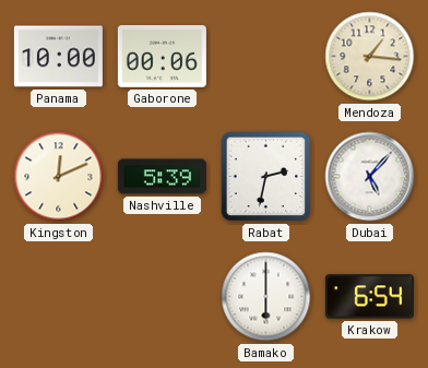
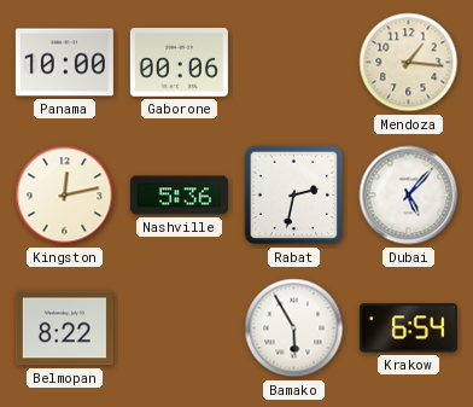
Kingston: 12:11 -> 12:13
Nashville: 5:39 -> 5:36
Belmopan: none -> 8:22
Bamako: 6:00 -> 5:55
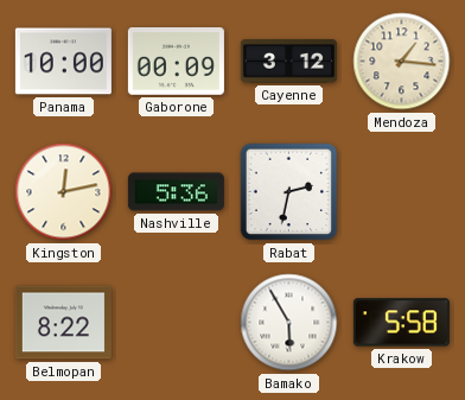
Gaborone: 00:06 -> 00:09
Cayenne: none -> 3:12
Dubai: 5:07 -> none
Krakow: 6:54 -> 5:58
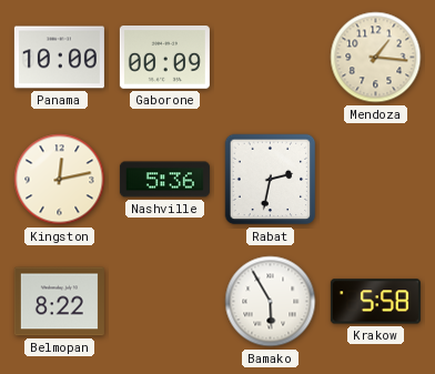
Cayenne: 3:12 -> none
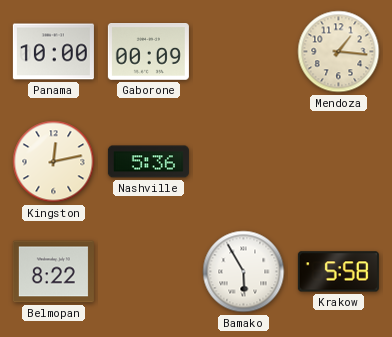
Rabat: 2:32 -> none
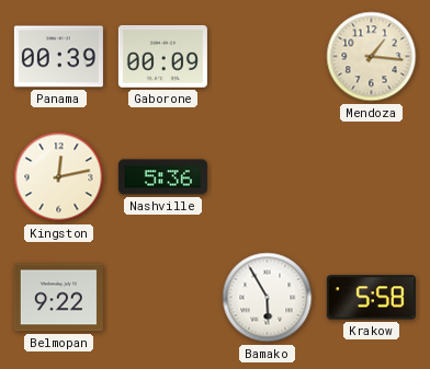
Panama: 10:00 -> 00:39
Belmopan: 8:22 -> 9:22
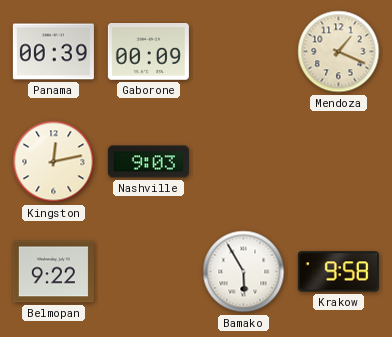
Mendoza: 1:16 -> 1:19
Nashville: 5:36 -> 9:03
Krakow: 5:58 -> 9:58
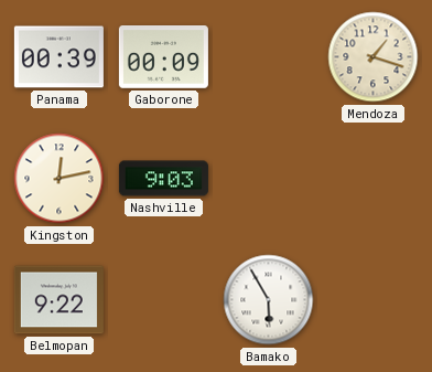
Mendoza: 1:19 -> 1:18
Krakow: 9:58 -> none
